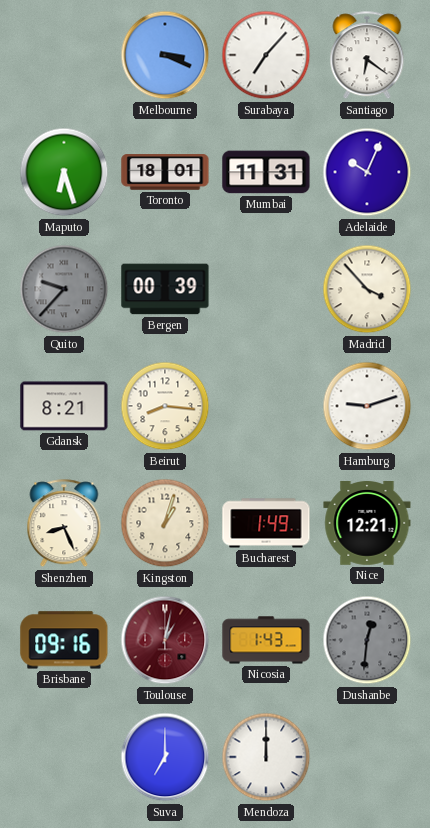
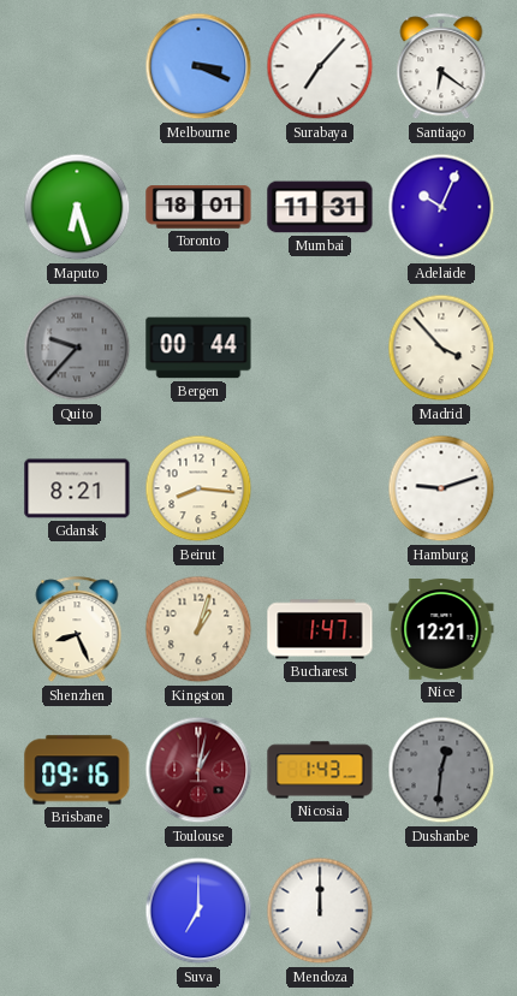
Bergen: 00:39 -> 00:44
Bucharest: 1:49 -> 1:47
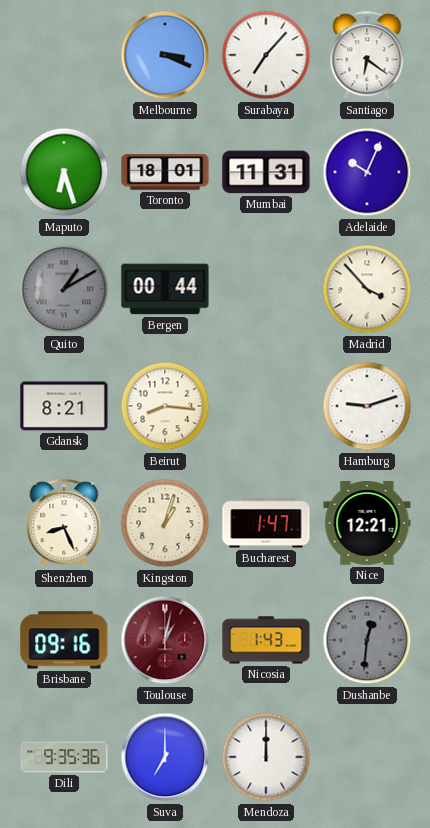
Quito: 9:37 -> 1:10
Dili: none -> 9:35
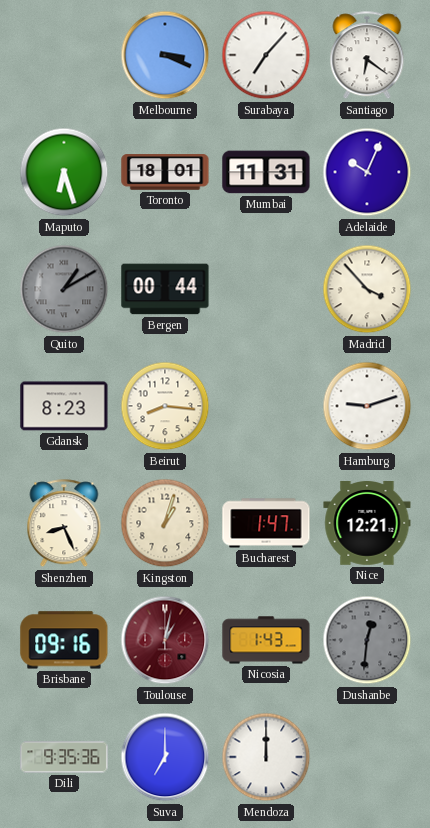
Gdansk: 8:21 -> 8:23
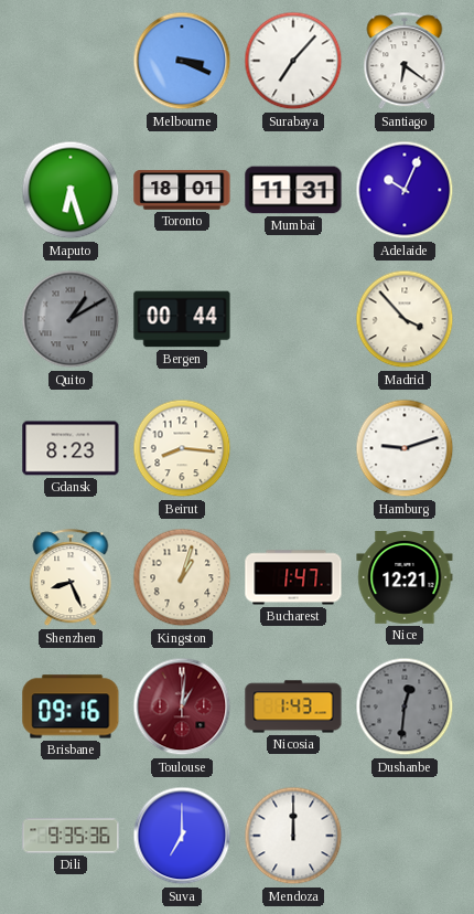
Toulouse: 1:02 -> 1:01
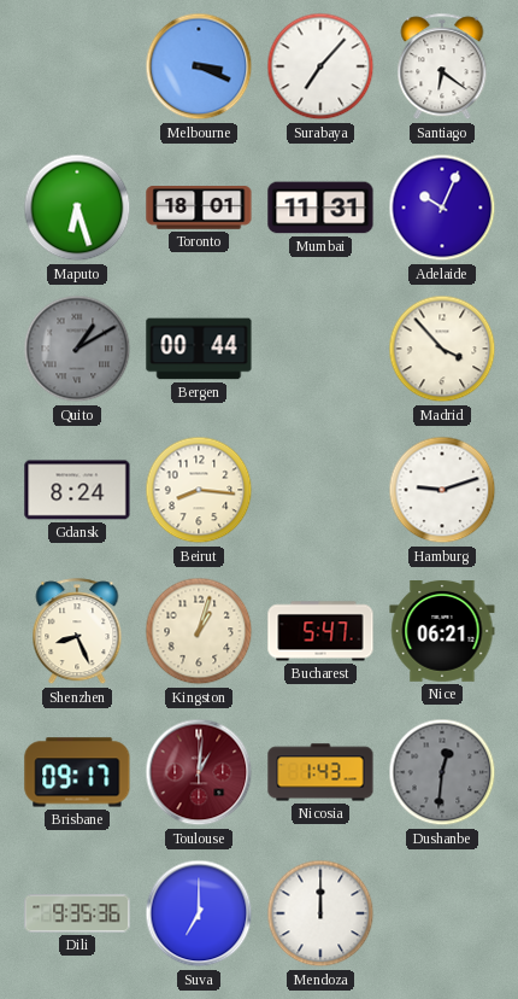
Gdansk: 8:23 -> 8:24
Bucharest: 1:47 -> 5:47
Nice: 12:21 -> 06:21
Brisbane: 09:16 -> 09:17
